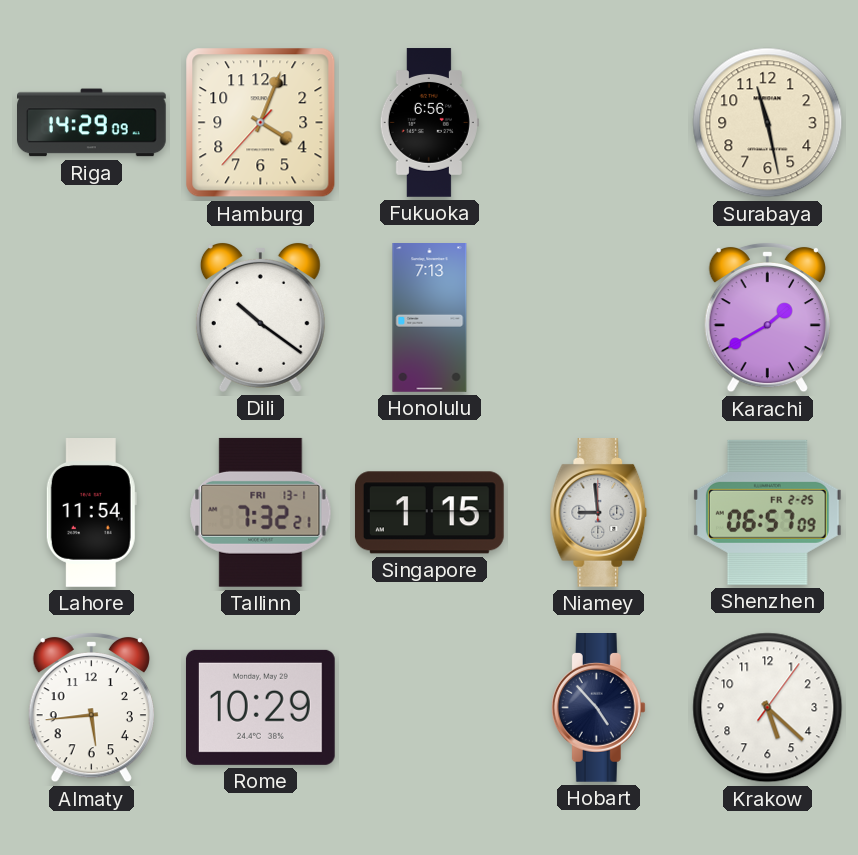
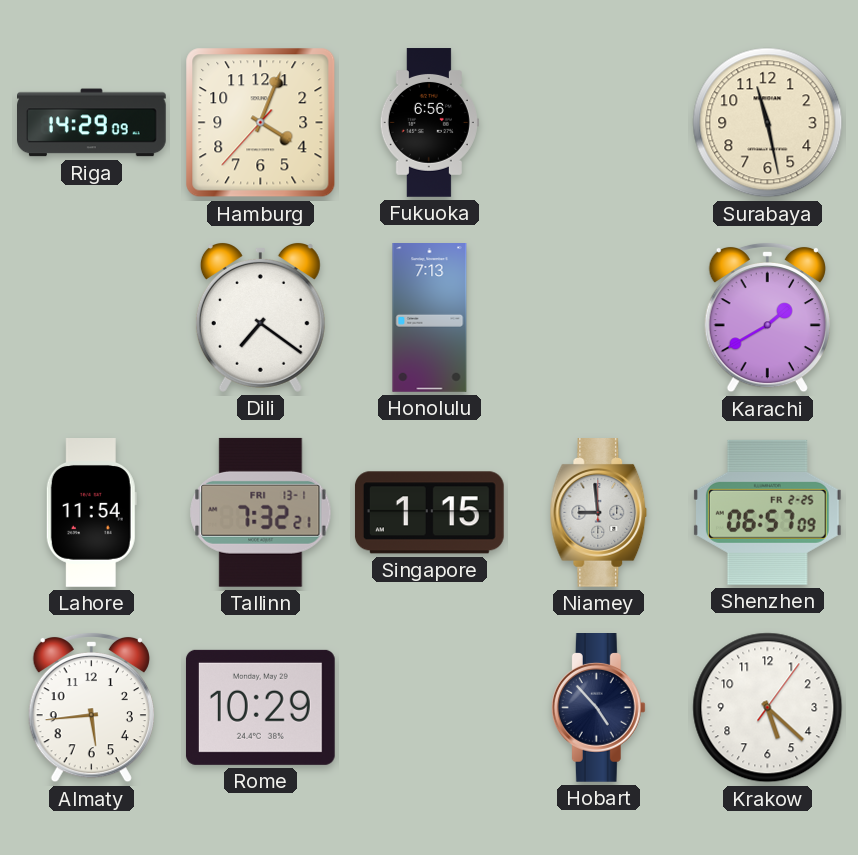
Dili: 10:21 -> 7:21
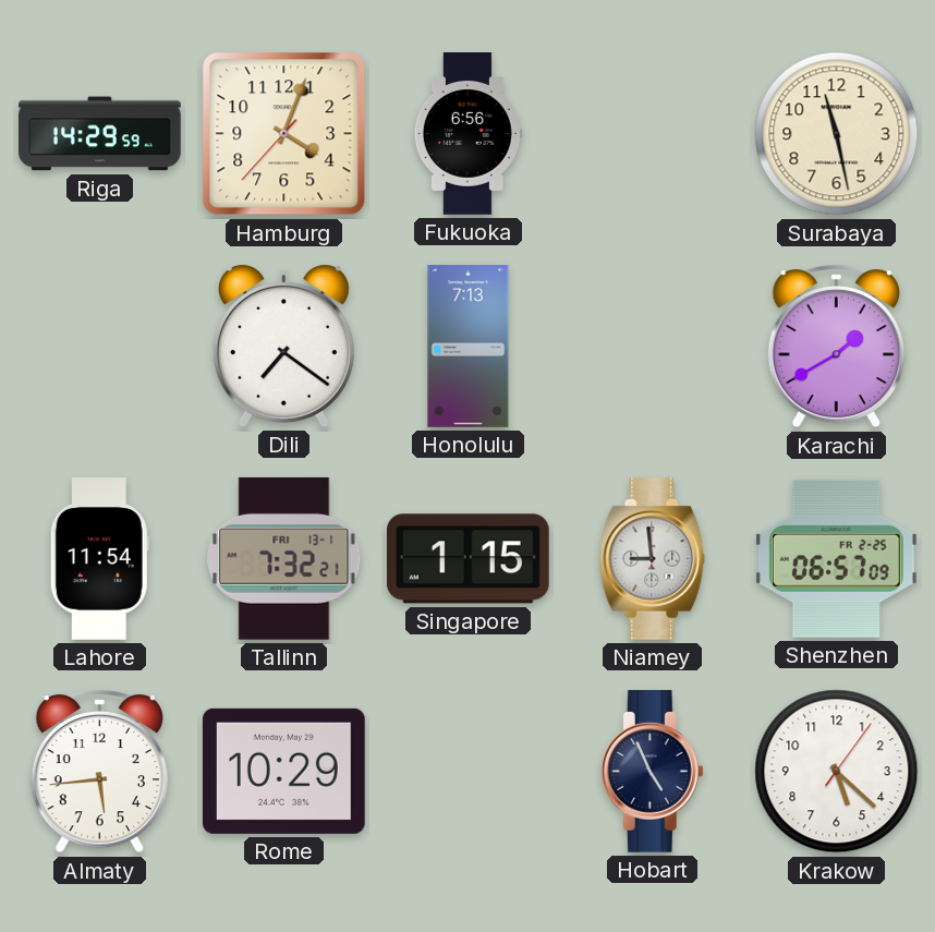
Riga: 14:29:09 -> 14:29:59
Hobart: 4:53 -> 4:56
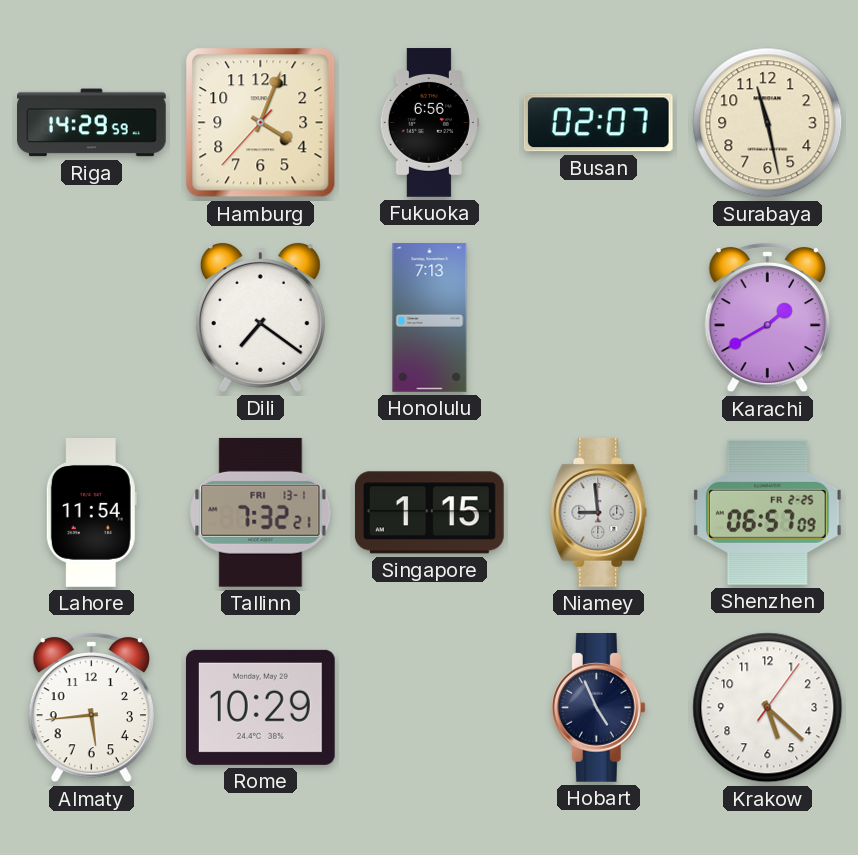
Busan: none -> 02:07
